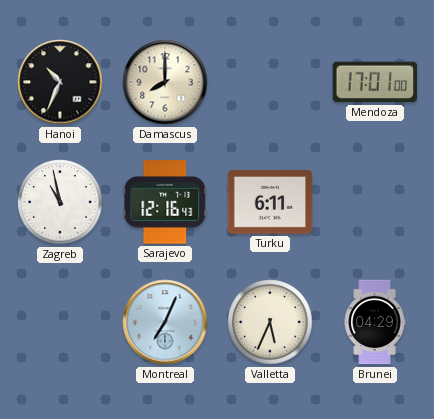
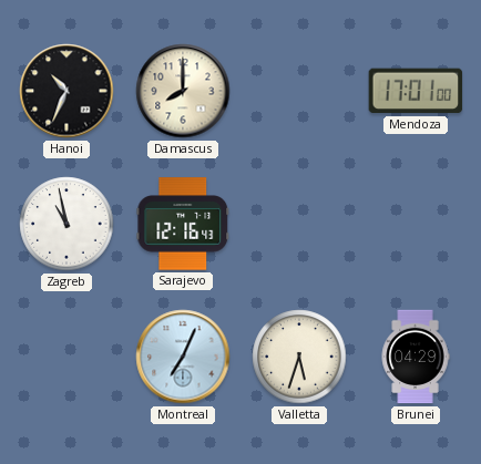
Turku: 6:11 -> none
Valletta: 5:34 -> 5:33
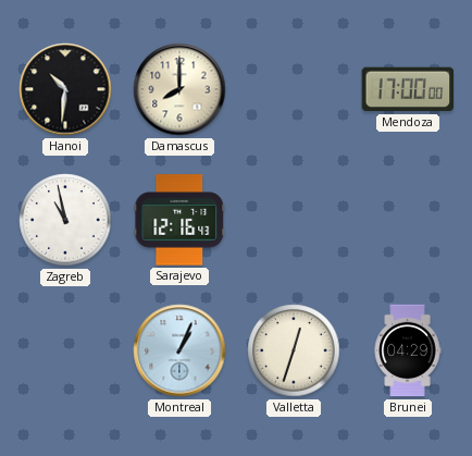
Hanoi: 10:34 -> 10:31
Mendoza: 17:01 -> 17:00
Montreal: 7:04 -> 1:04
Valletta: 5:33 -> 12:33
